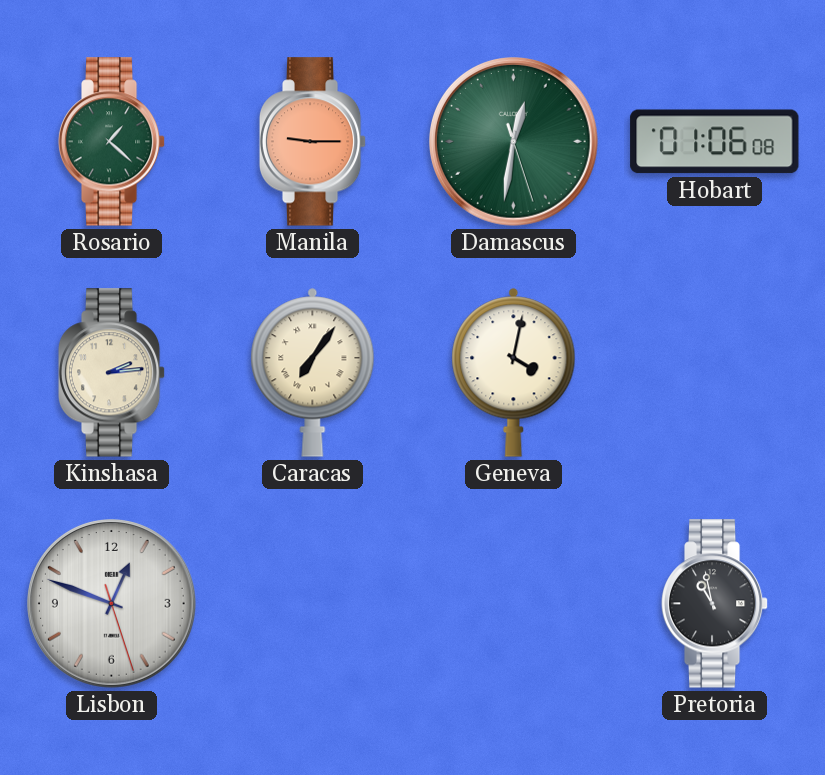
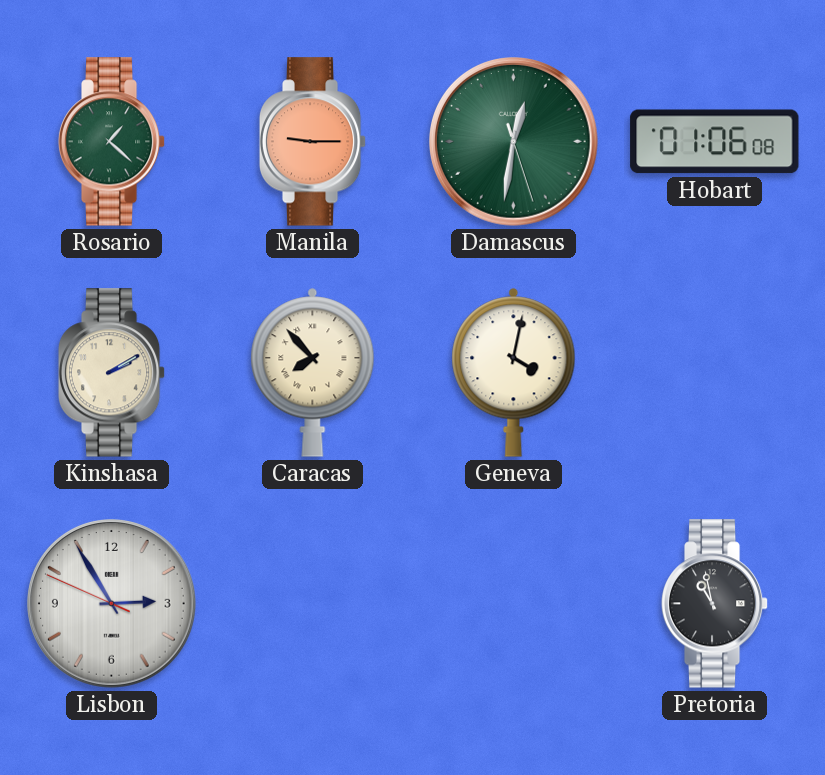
Kinshasa: 2:14 -> 2:10
Caracas: 7:06 -> 7:53
Lisbon: 12:48 -> 2:54
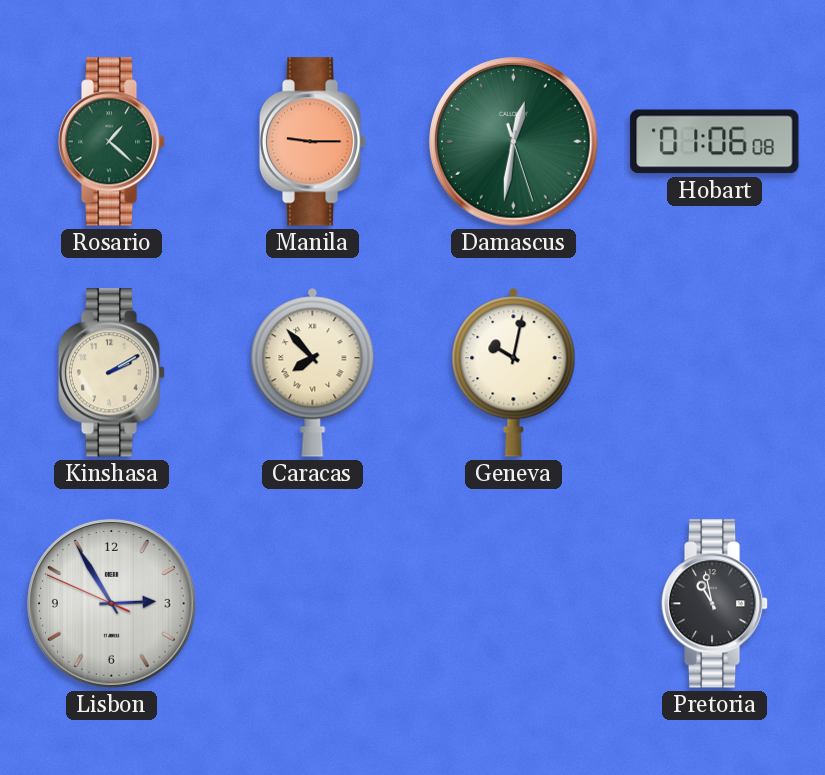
Geneva: 4:02 -> 10:02
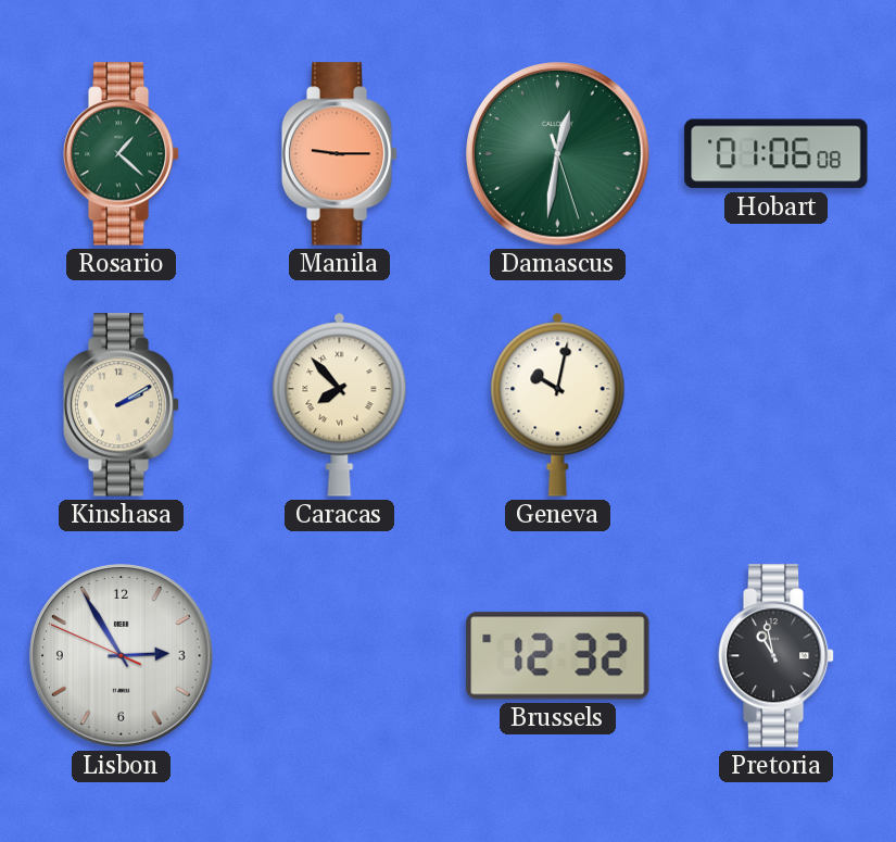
Brussels: none -> 12:32
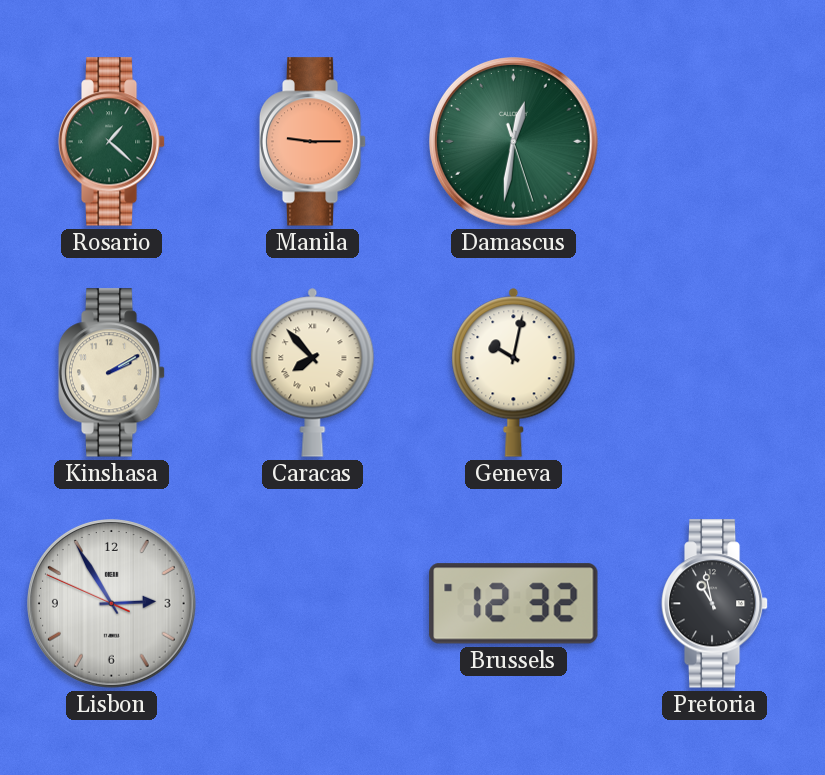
Hobart: 01:06 -> none
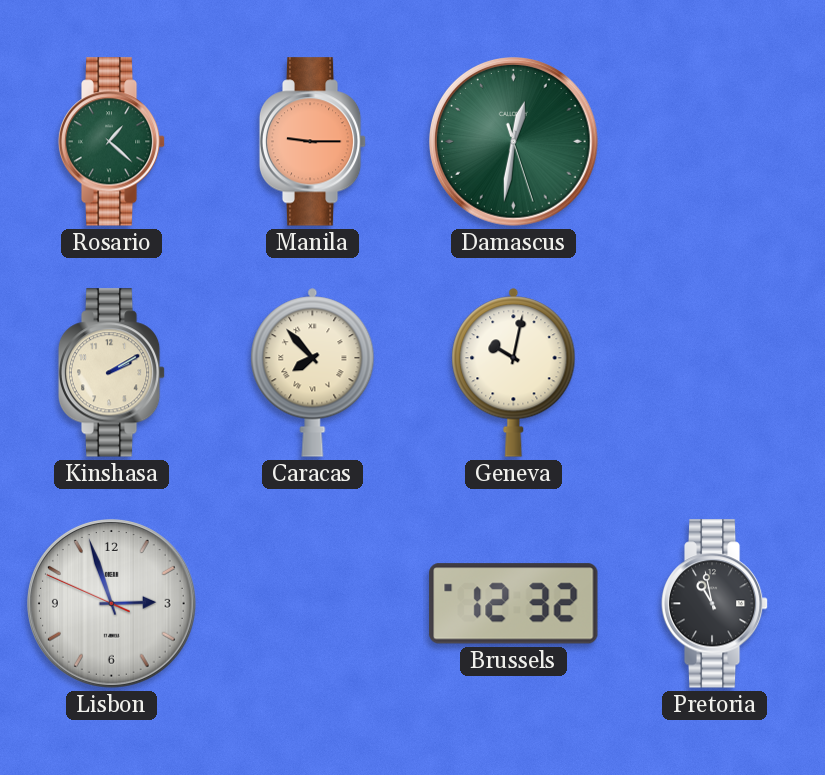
Lisbon: 2:54 -> 2:56
